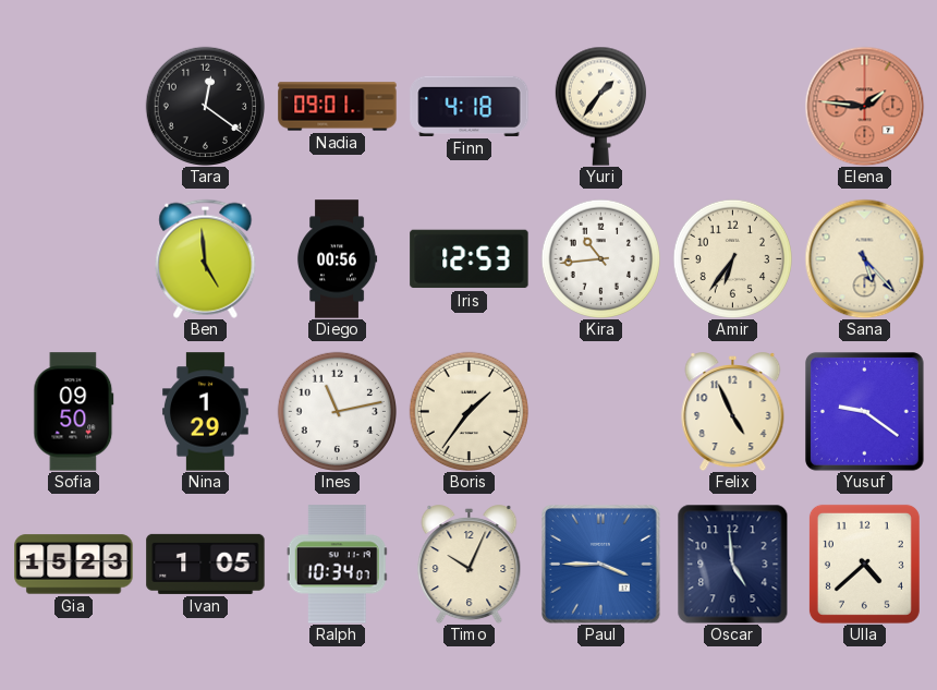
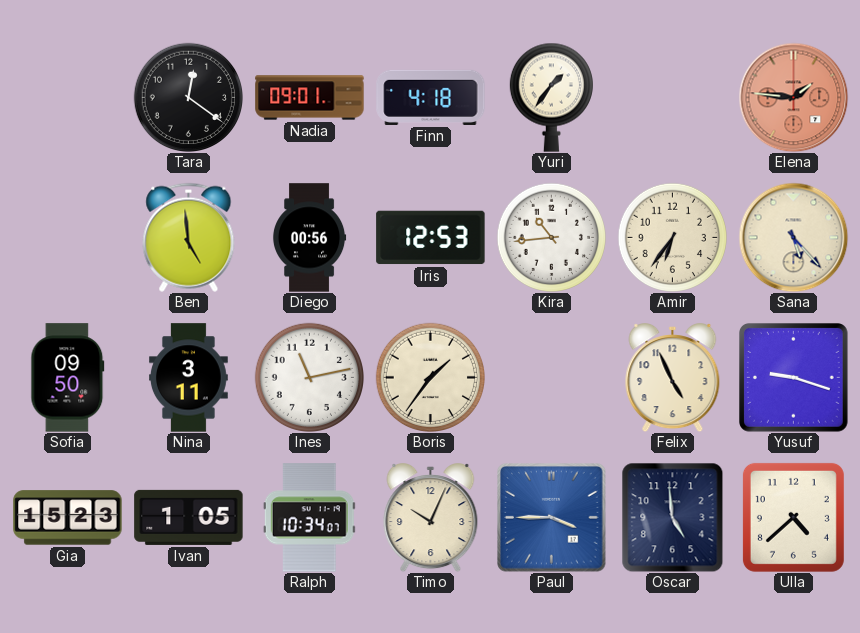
Nina: 1:29 -> 3:11
Yusuf: 9:21 -> 9:18
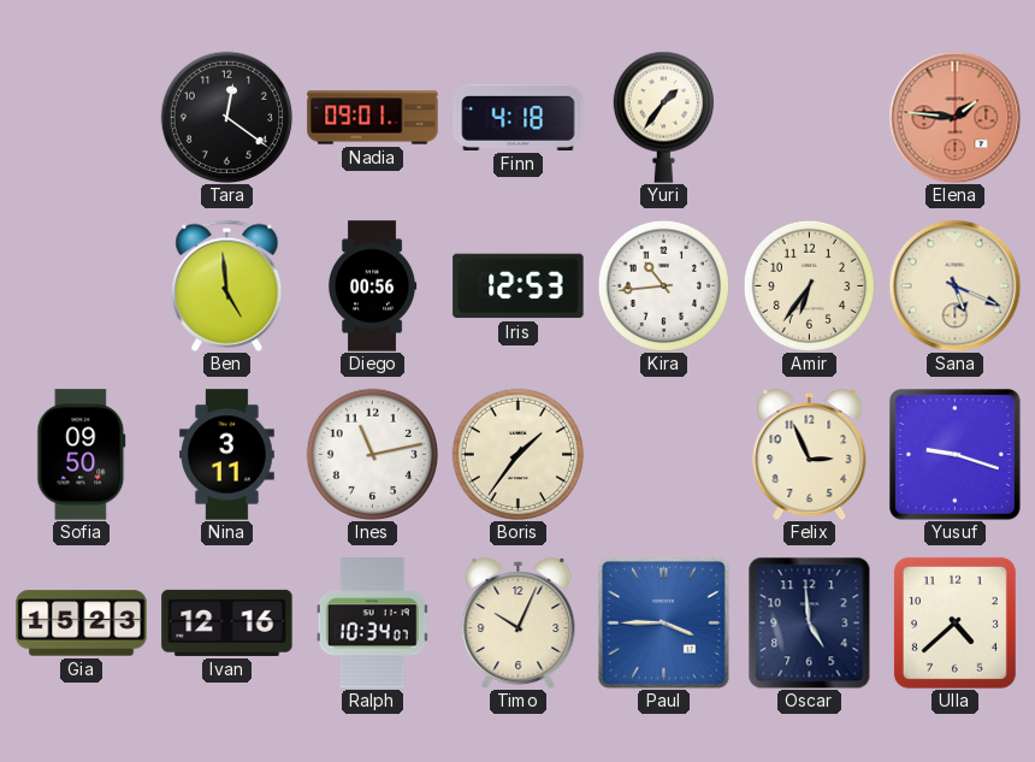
Sana: 5:23 -> 5:19
Felix: 4:56 -> 2:56
Ivan: 1:05 -> 12:16
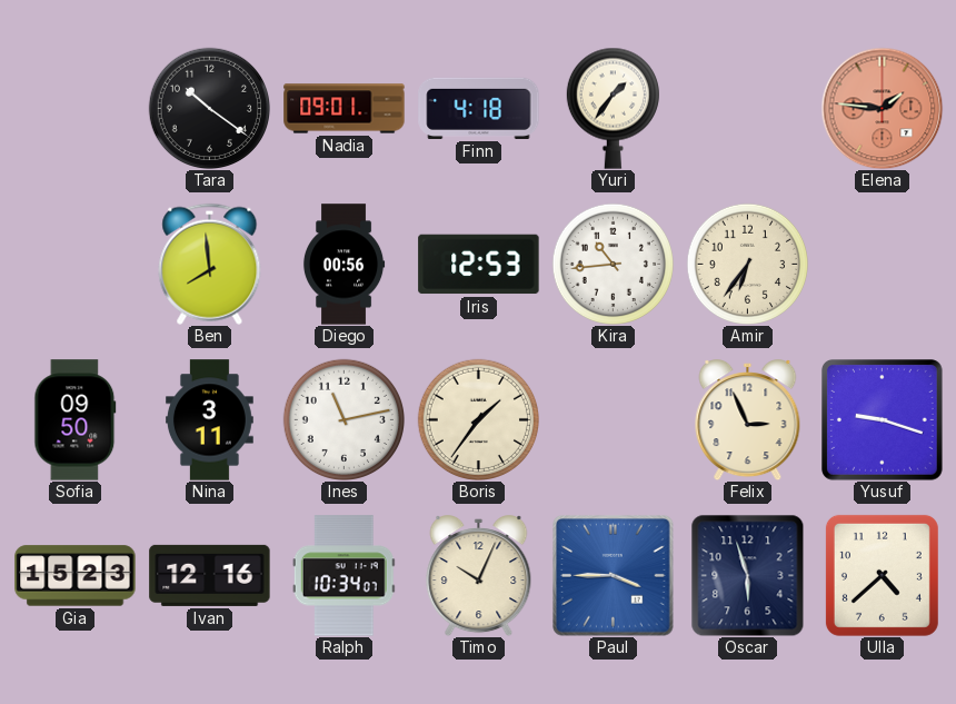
Tara: 12:21 -> 10:21
Ben: 4:59 -> 7:59
Sana: 5:19 -> none
Oscar: 4:59 -> 5:57
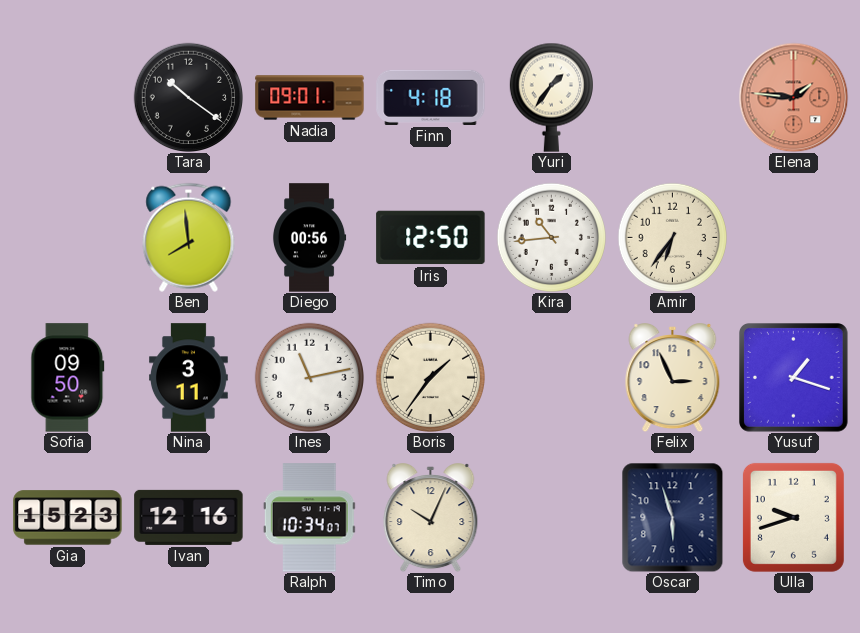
Iris: 12:53 -> 12:50
Yusuf: 9:18 -> 1:18
Paul: 3:45 -> none
Ulla: 4:38 -> 9:42
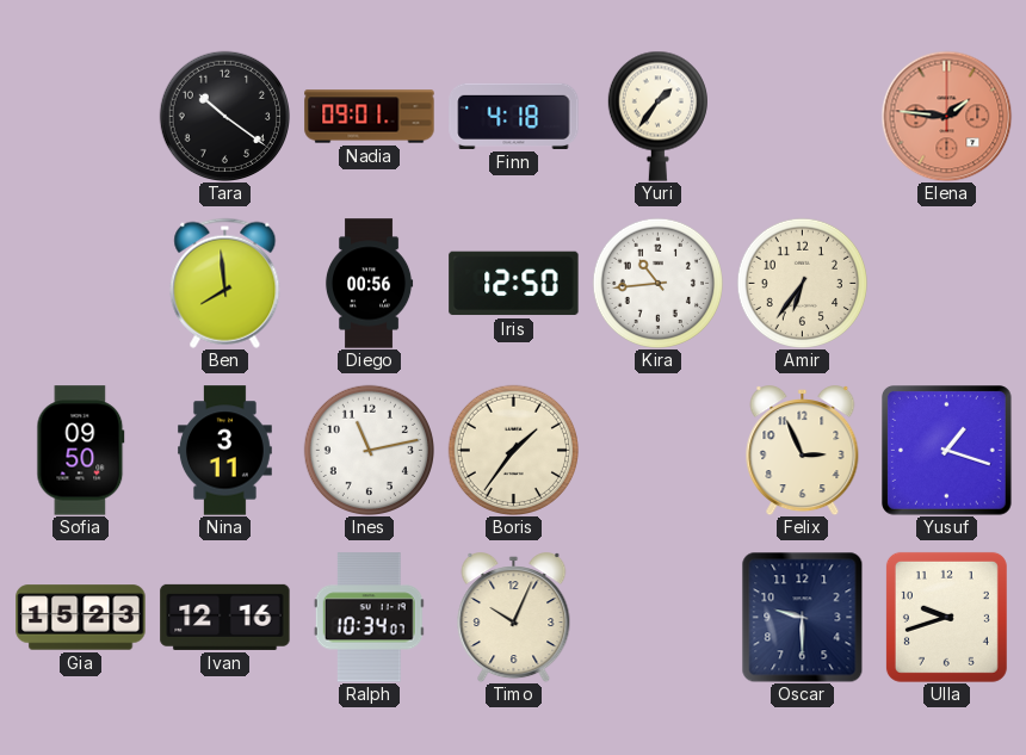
Oscar: 5:57 -> 9:30
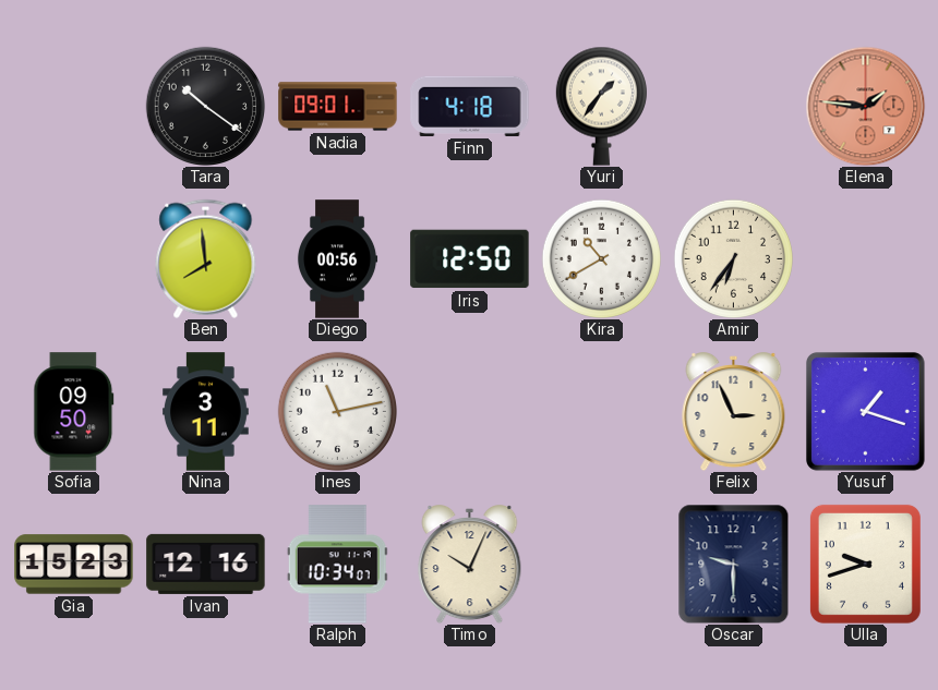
Kira: 10:44 -> 10:40
Boris: 1:36 -> none
